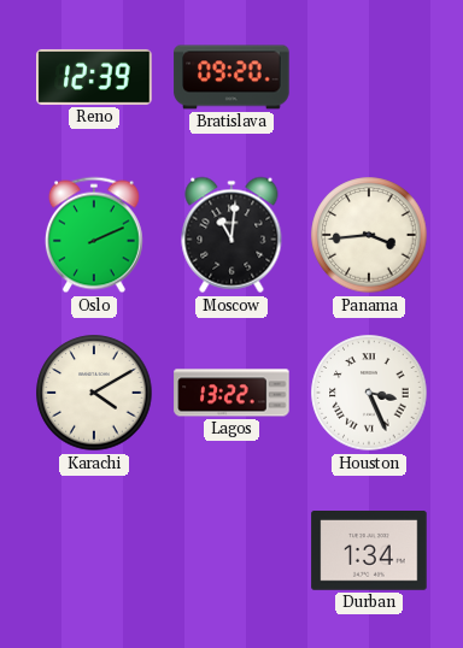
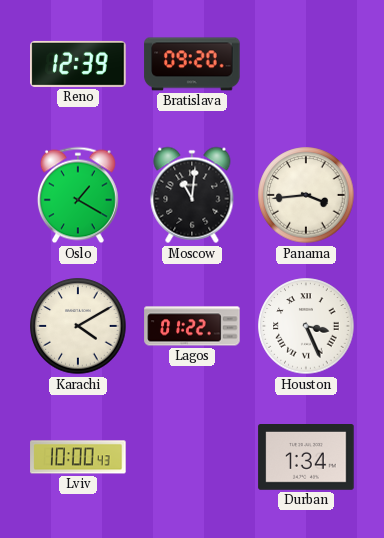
Oslo: 2:11 -> 1:20
Lagos: 13:22 -> 01:22
Lviv: none -> 10:00
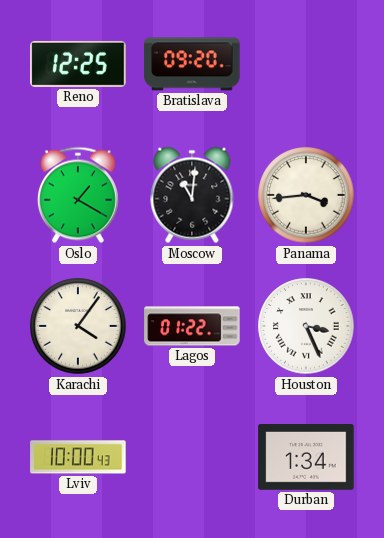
Reno: 12:39 -> 12:25
Karachi: 4:10 -> 4:06
